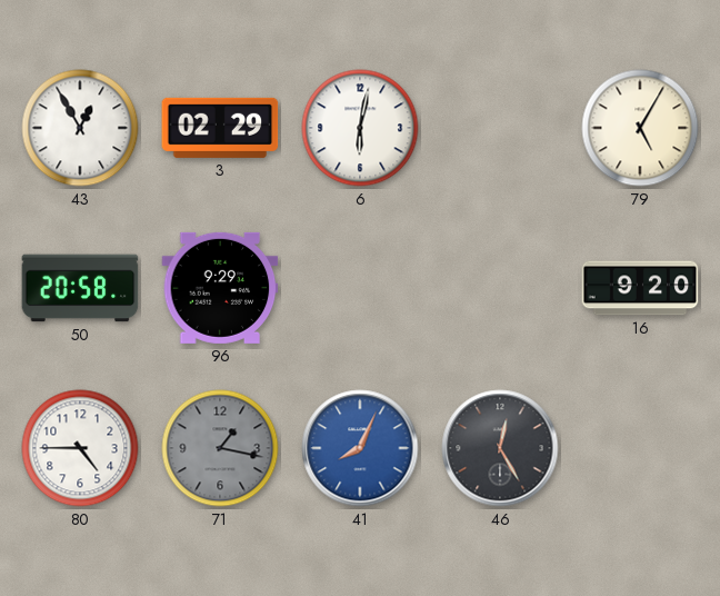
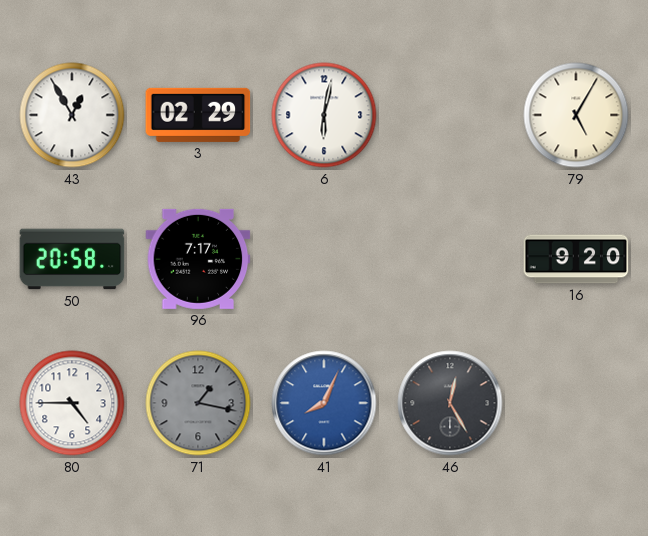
96: 9:29 -> 7:17
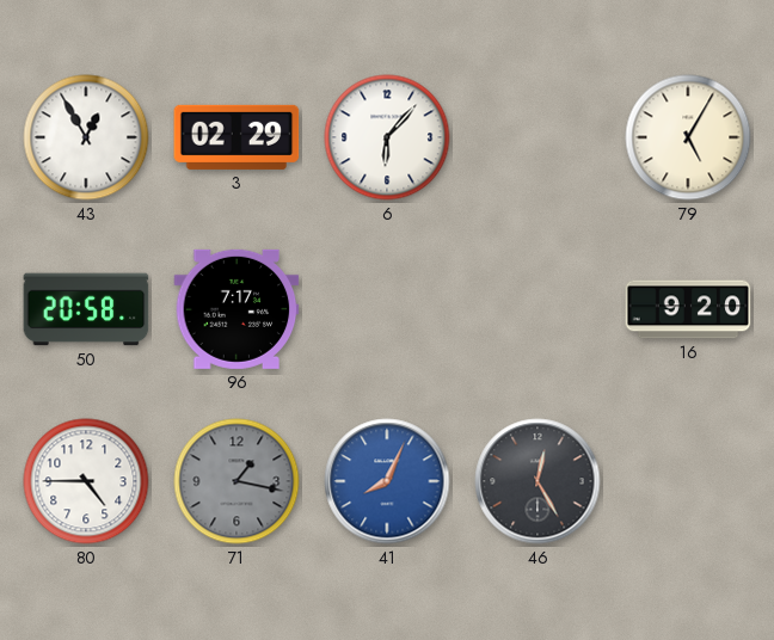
6: 6:02 -> 6:07
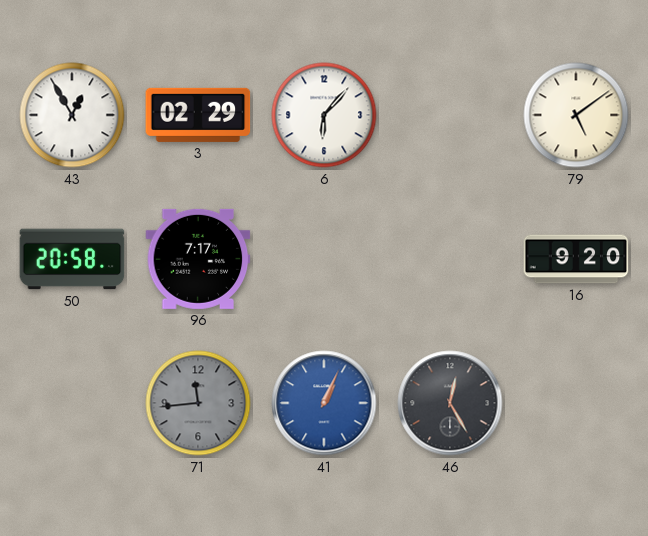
79: 5:05 -> 5:09
80: 4:45 -> none
71: 1:17 -> 11:44
41: 8:04 -> 1:04
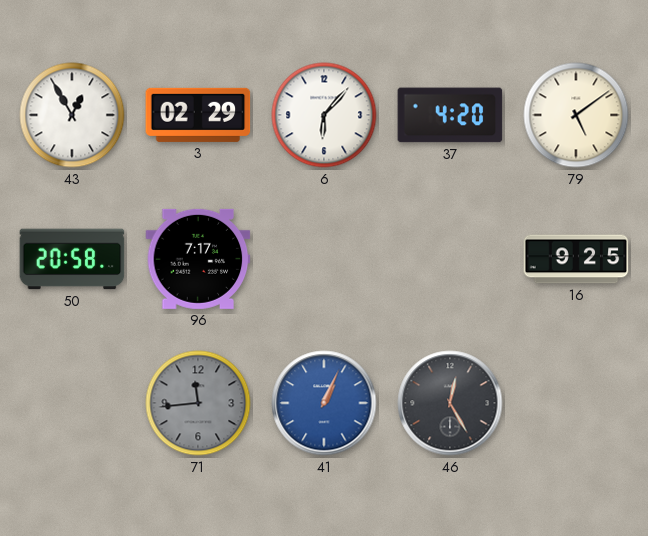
37: none -> 4:20
16: 9:20 -> 9:25
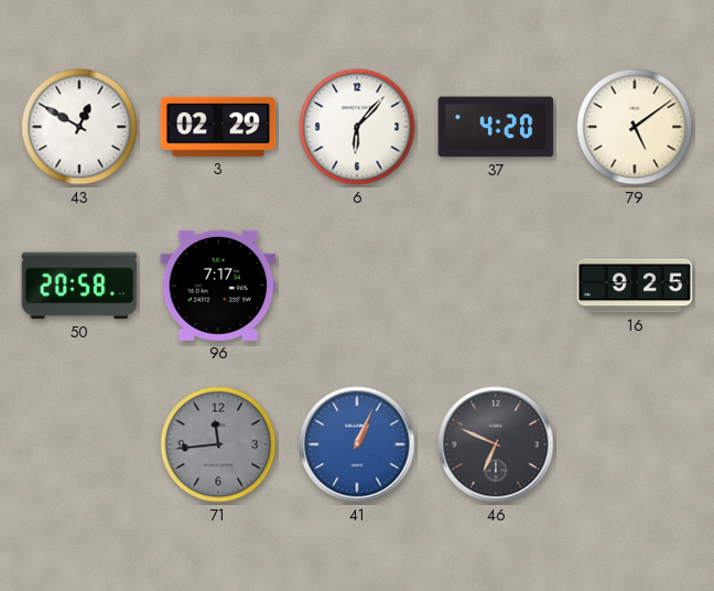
43: 12:55 -> 12:50
46: 12:25 -> 6:49
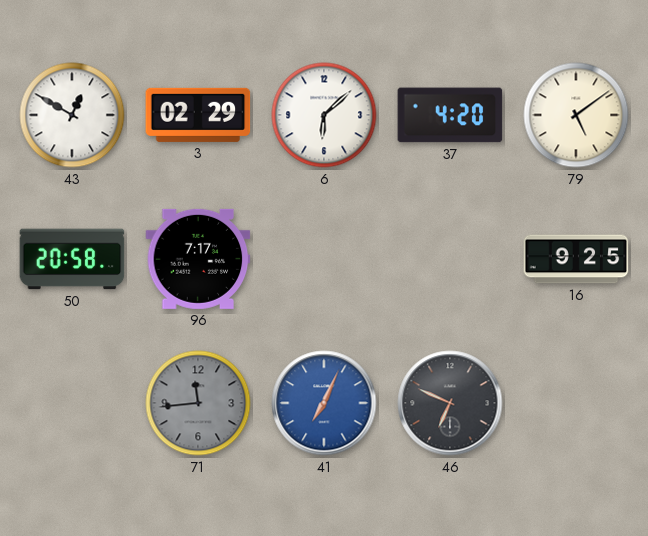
6: 6:07 -> 6:08
41: 1:04 -> 7:04
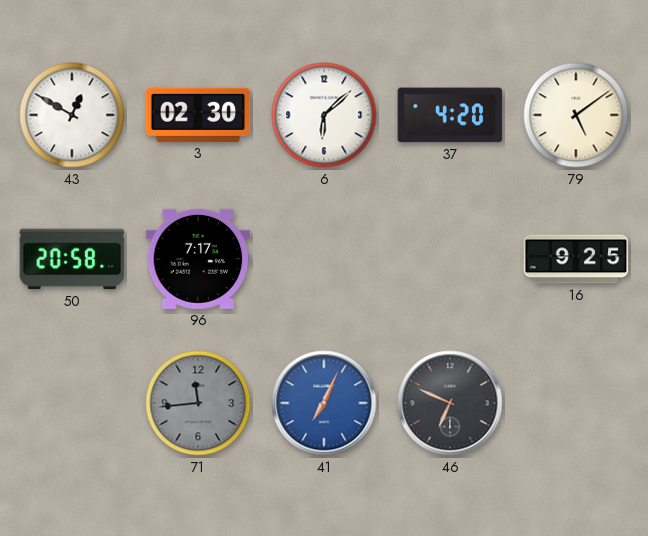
3: 02:29 -> 02:30
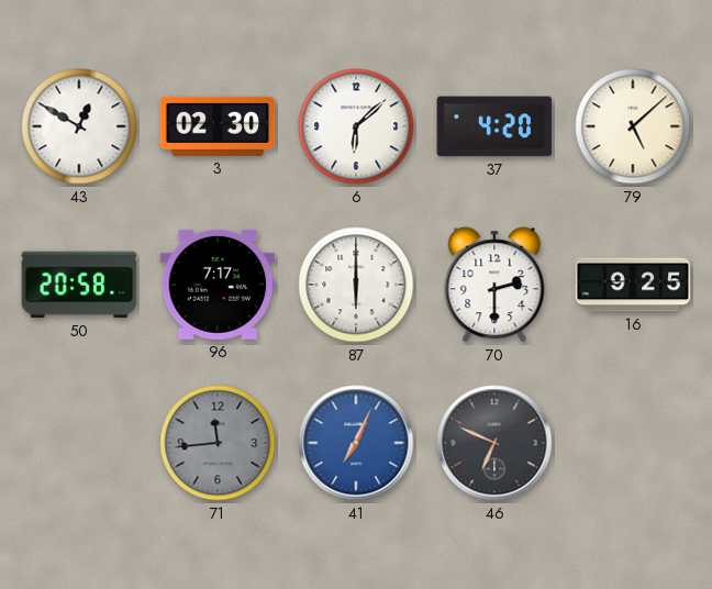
79: 5:09 -> 5:08
87: none -> 6:00
70: none -> 2:30
